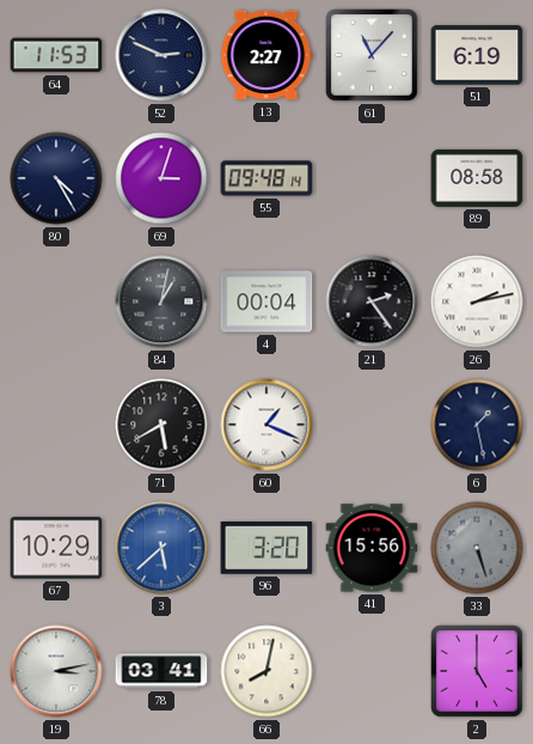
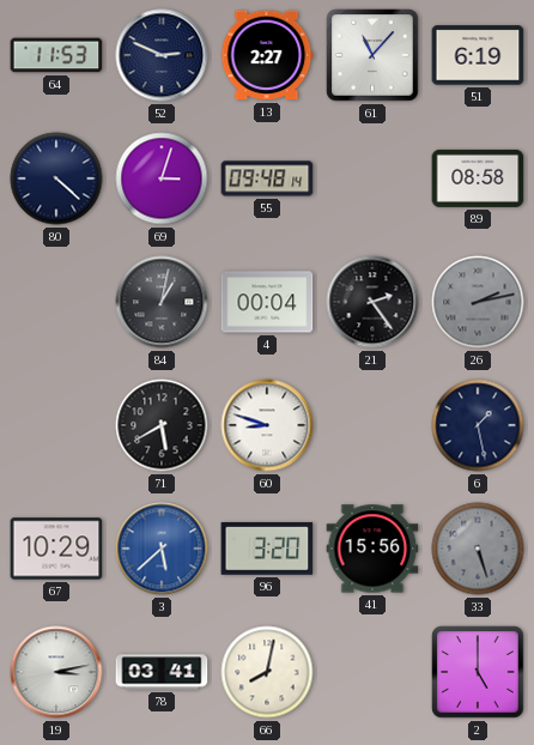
80: 4:25 -> 4:22
26 dial: white -> grey
60: 1:19 -> 8:48
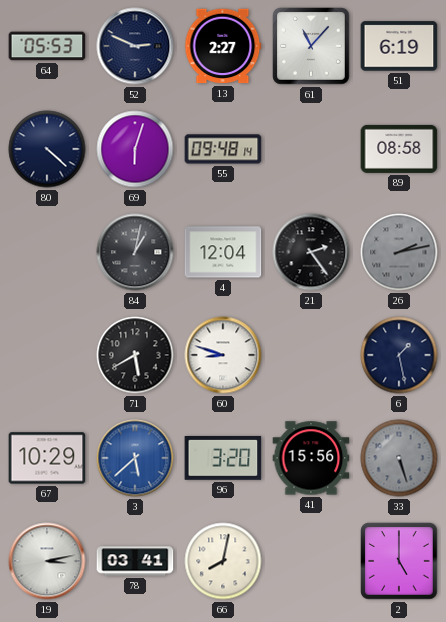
64: 11:53 -> 05:53
69: 3:03 -> 6:03
4: 00:04 -> 12:04
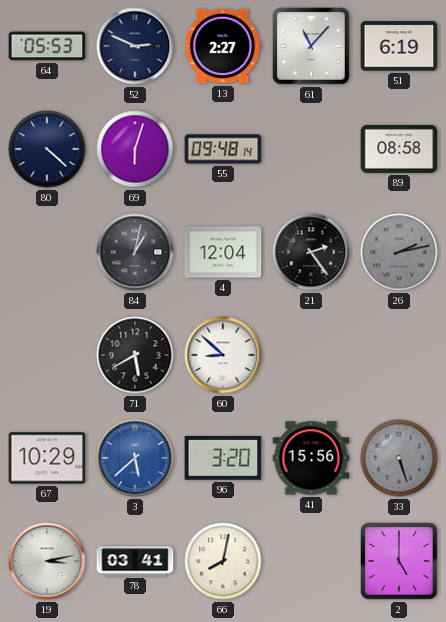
60: 8:48 -> 8:52
6: 1:28 -> none
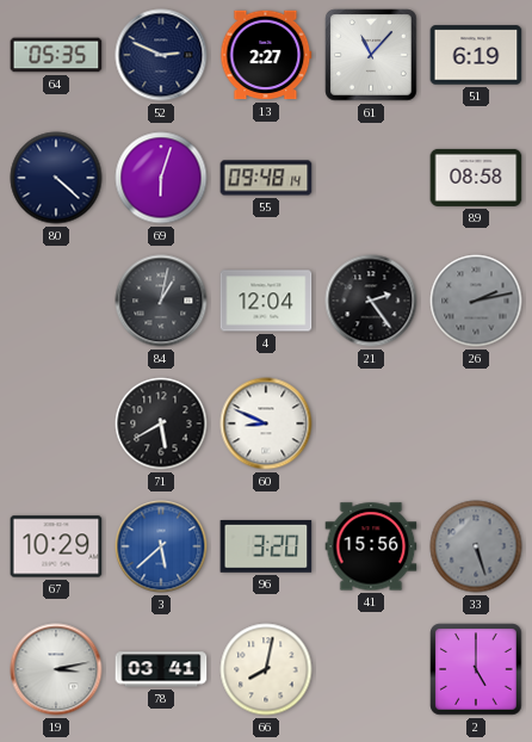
64: 05:53 -> 05:35
60: 8:52 -> 8:49
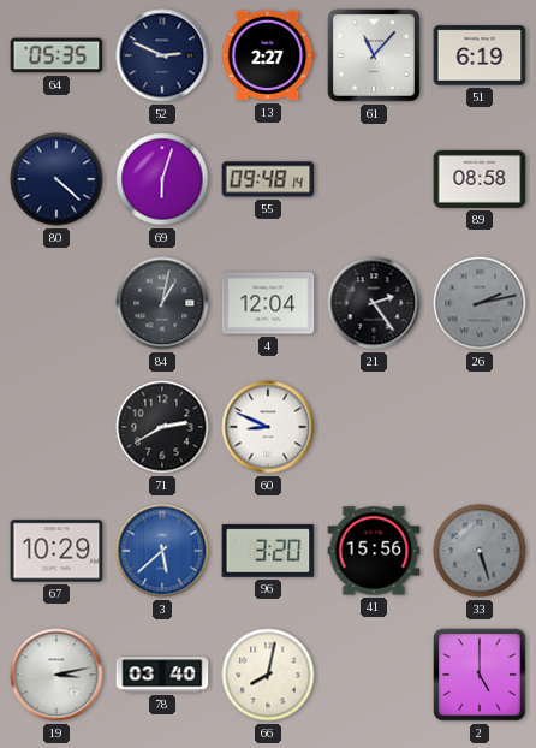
71: 5:40 -> 2:40
78: 03:41 -> 03:40
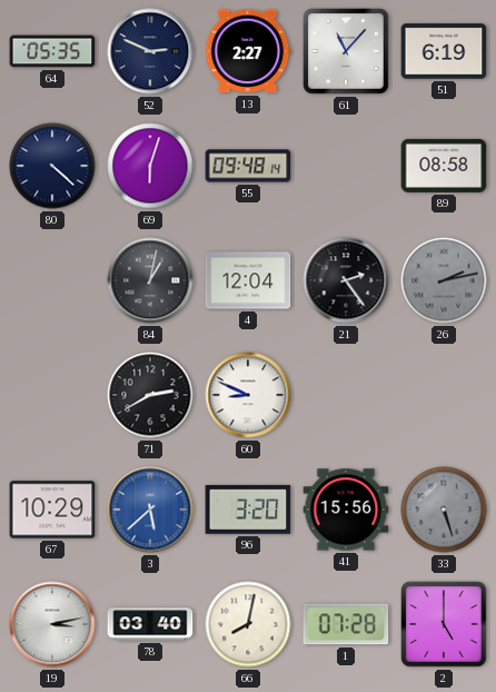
1: none -> 07:28
